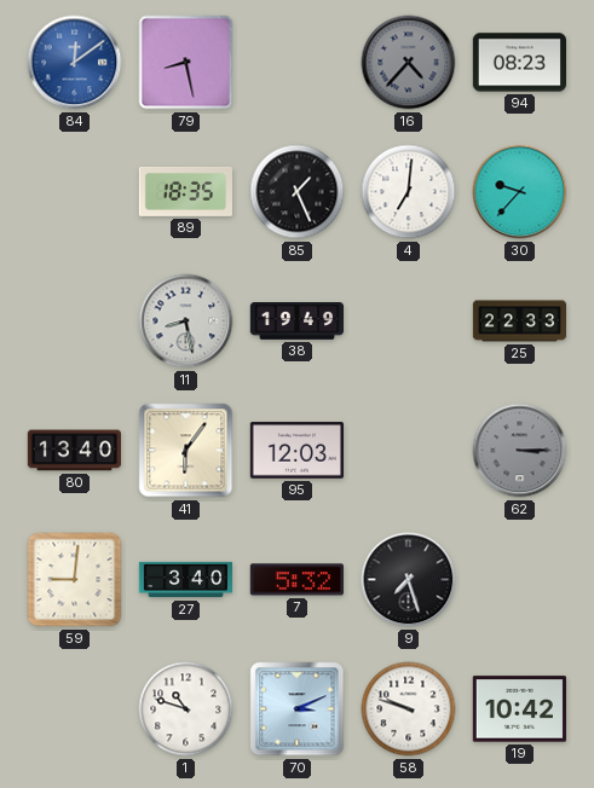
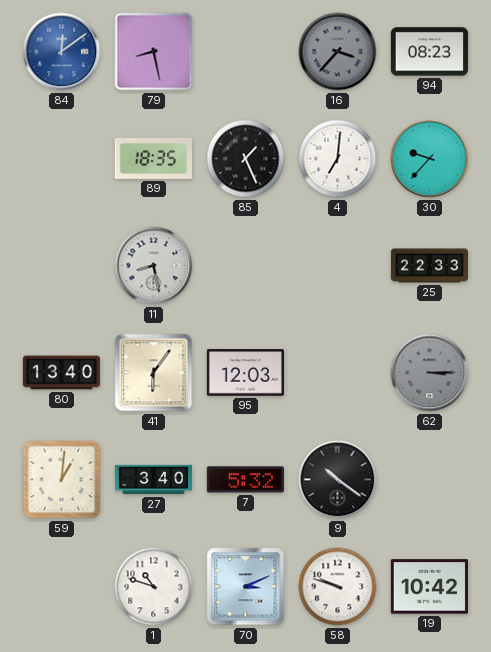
16: 4:37 -> 3:37
38: 19:49 -> none
59: 9:01 -> 1:01
9: 7:27 -> 10:21
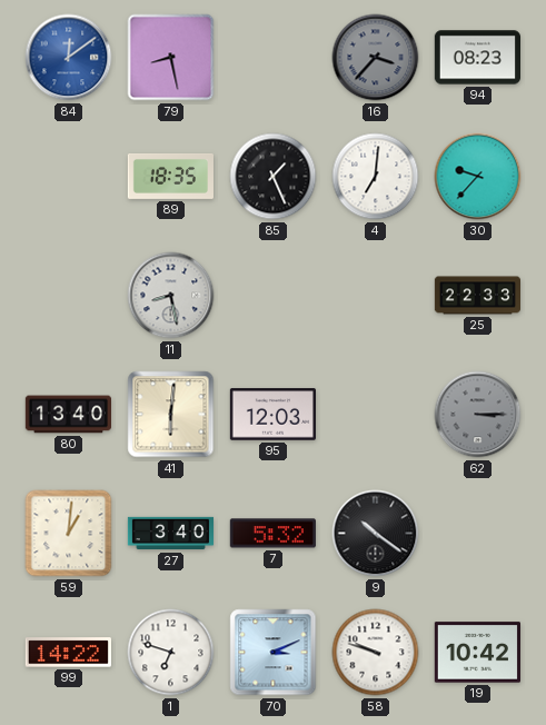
41: 6:06 -> 6:01
99: none -> 14:22
1: 10:48 -> 6:48
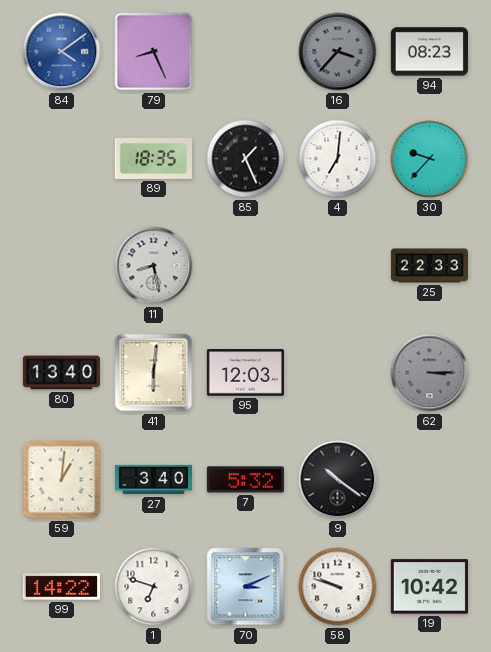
84: 12:09 -> 4:09
79: 8:28 -> 8:26
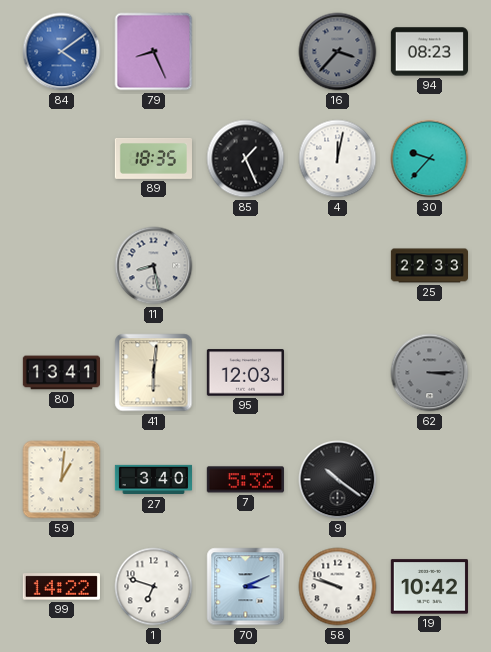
4: 7:01 -> 12:02
80: 13:40 -> 13:41
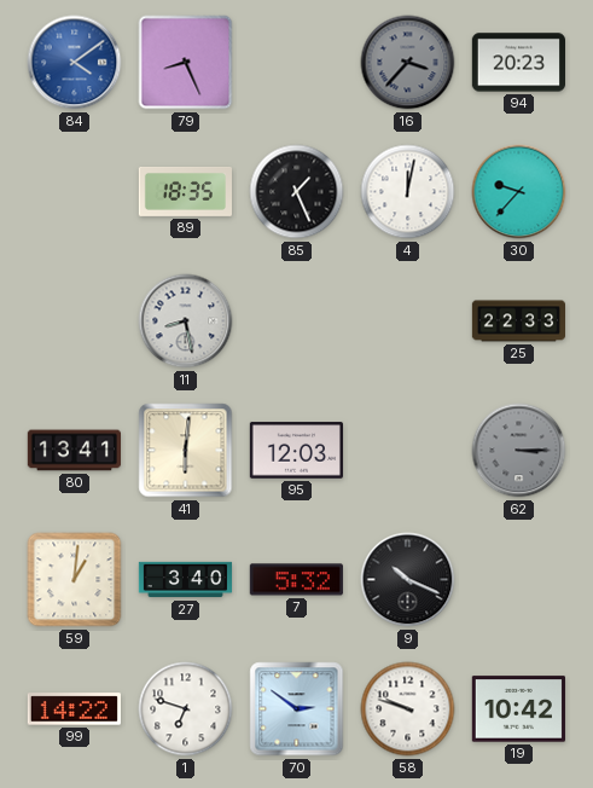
94: 08:23 -> 20:23
9: 10:21 -> 10:19
70: 3:11 -> 2:51
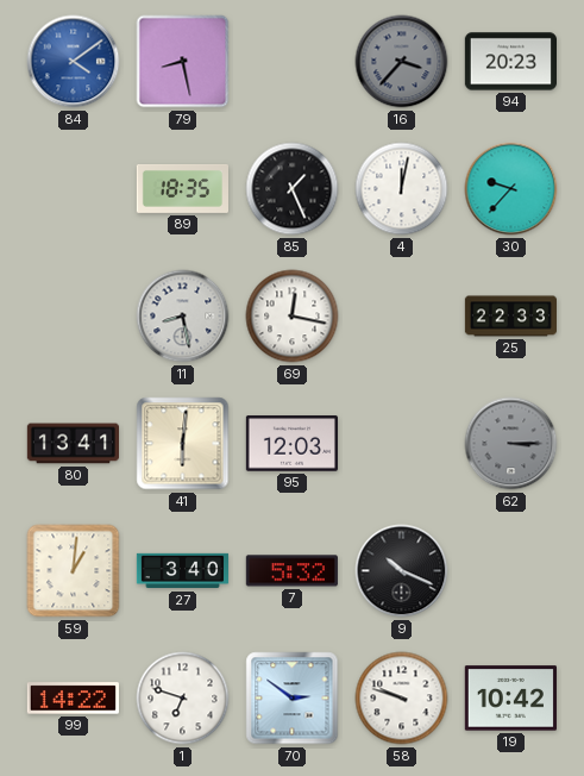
79: 8:26 -> 8:28
69: none -> 12:17
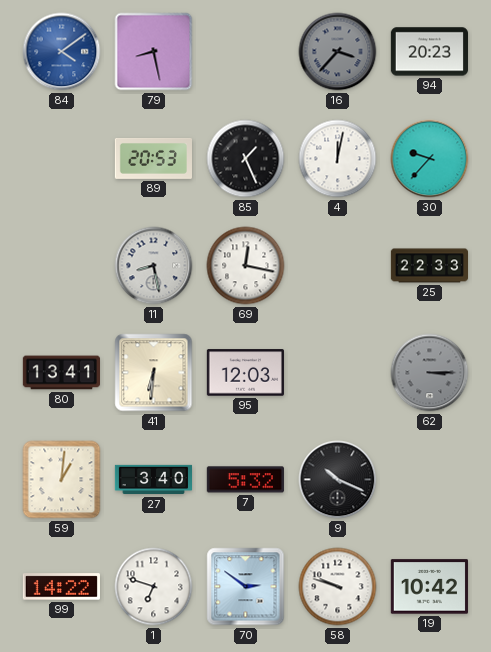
89: 18:35 -> 20:53
41: 6:01 -> 6:31
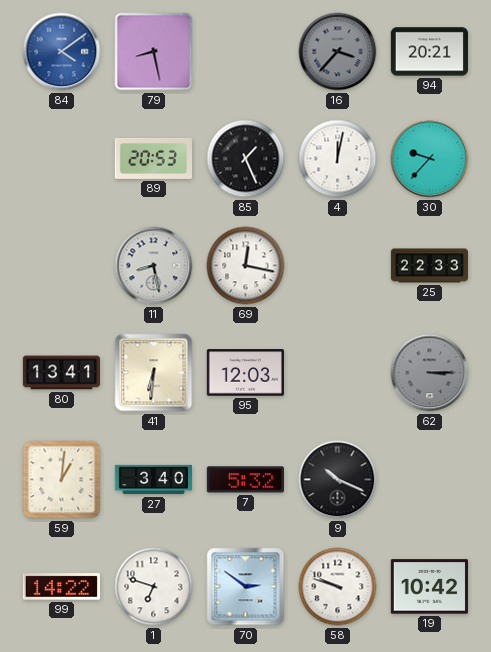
94: 20:23 -> 20:21
